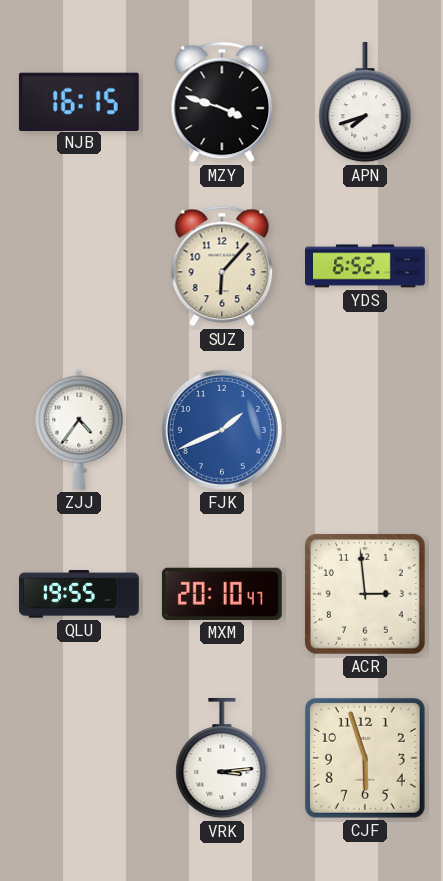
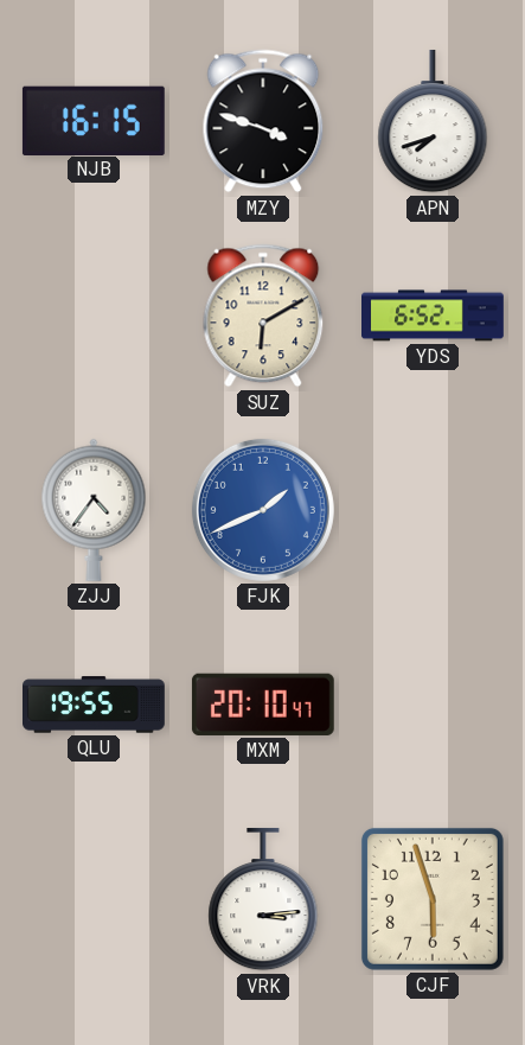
SUZ: 6:07 -> 6:10
ACR: 2:59 -> none
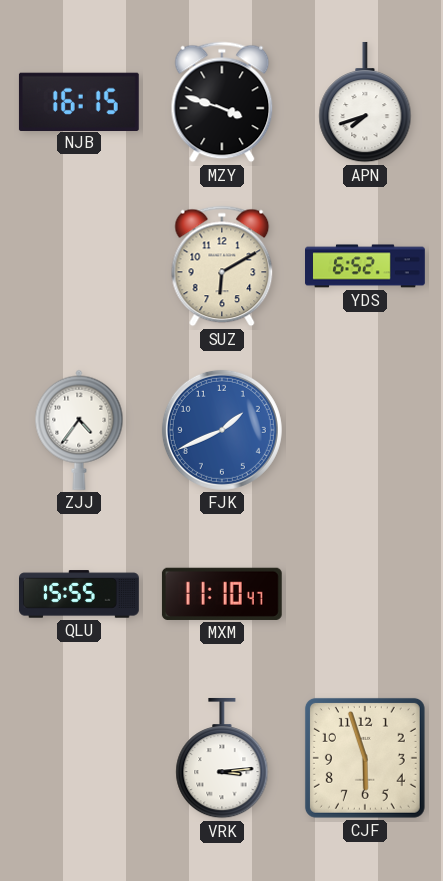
QLU: 19:55 -> 15:55
MXM: 20:10 -> 11:10
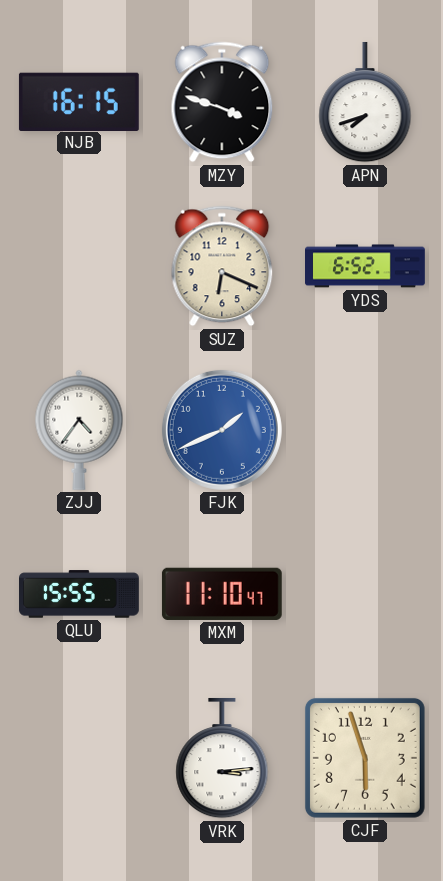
SUZ: 6:10 -> 6:19
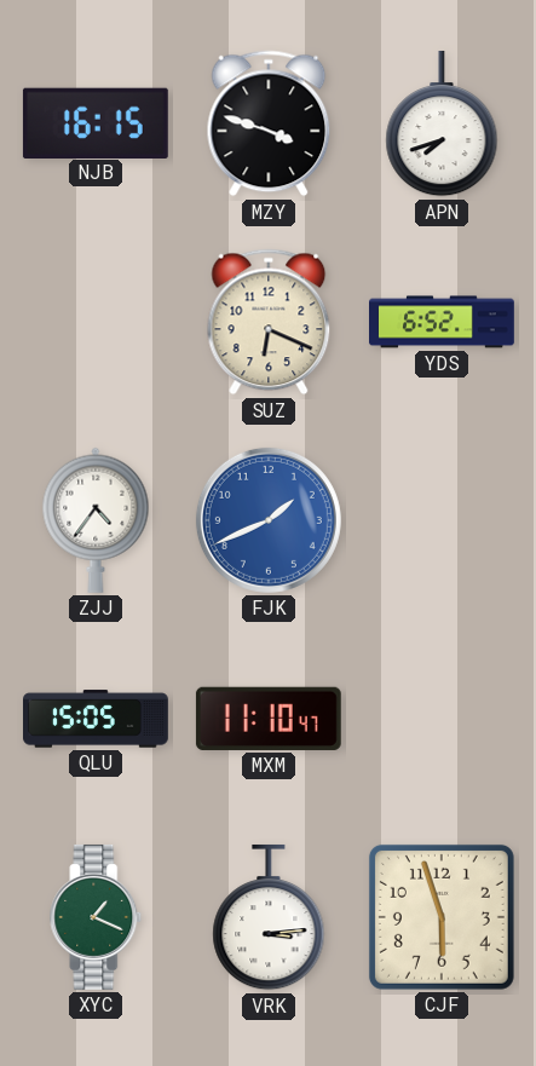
QLU: 15:55 -> 15:05
XYC: none -> 1:19
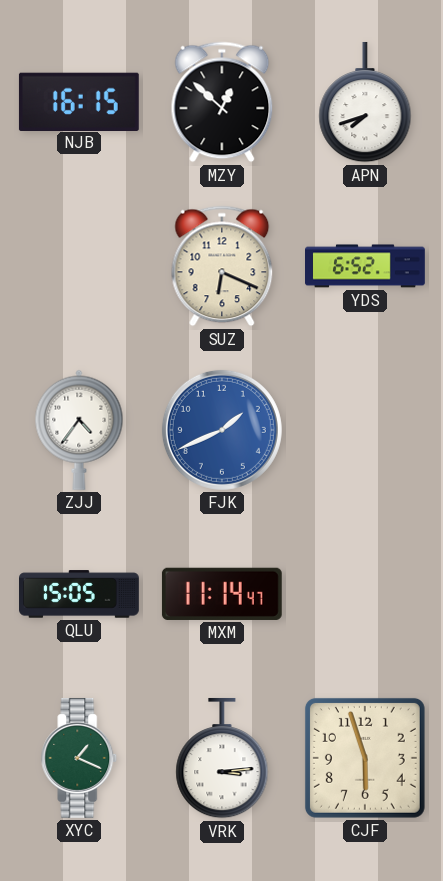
MZY: 3:48 -> 12:52
MXM: 11:10 -> 11:14
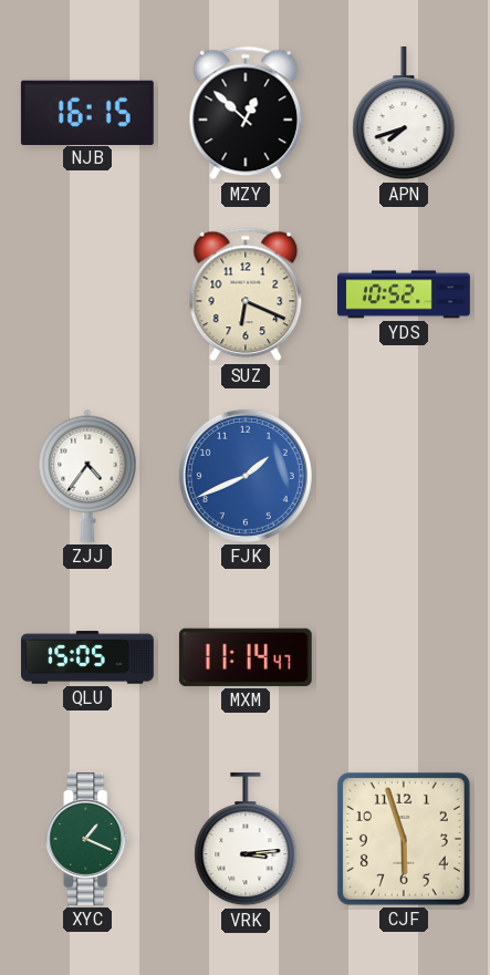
YDS: 6:52 -> 10:52
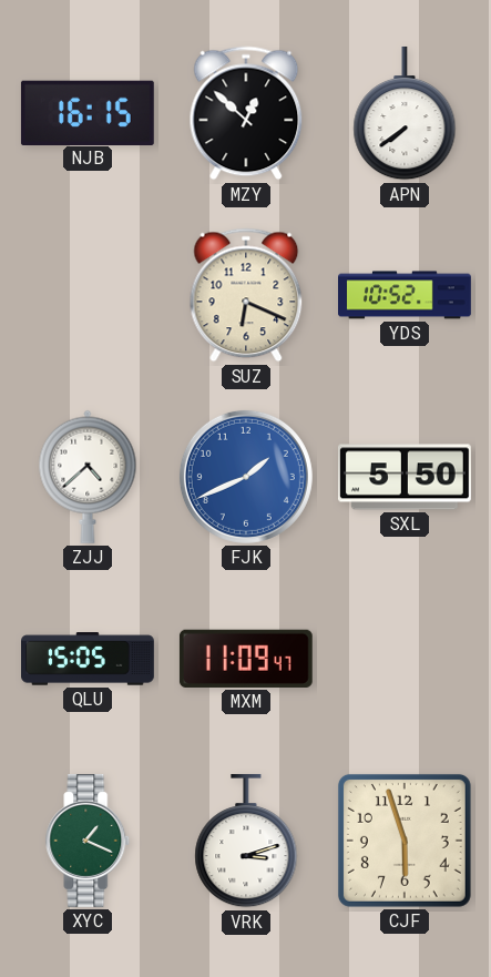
APN: 7:42 -> 7:39
ZJJ: 4:36 -> 4:38
SXL: none -> 5:50
MXM: 11:14 -> 11:09
VRK: 3:14 -> 3:12
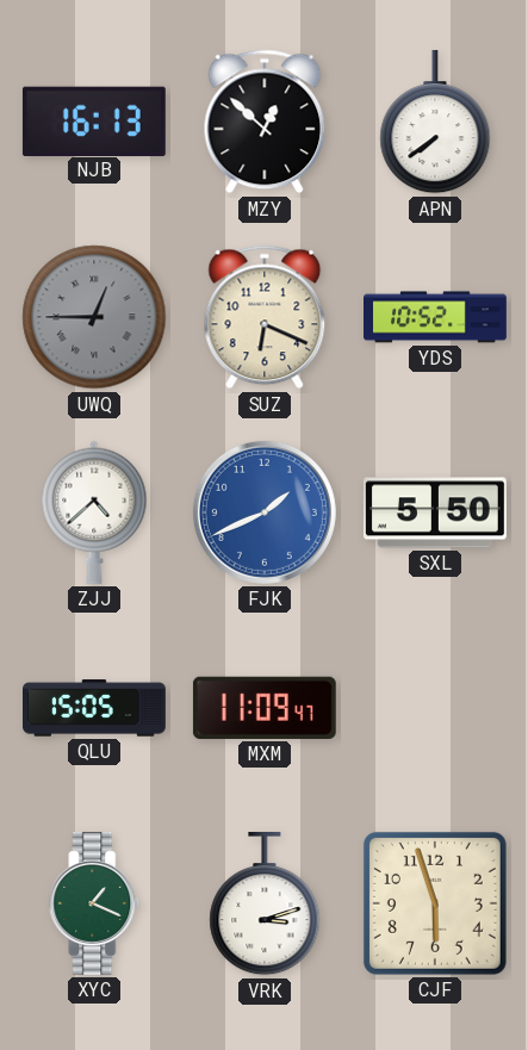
NJB: 16:15 -> 16:13
UWQ: none -> 12:45
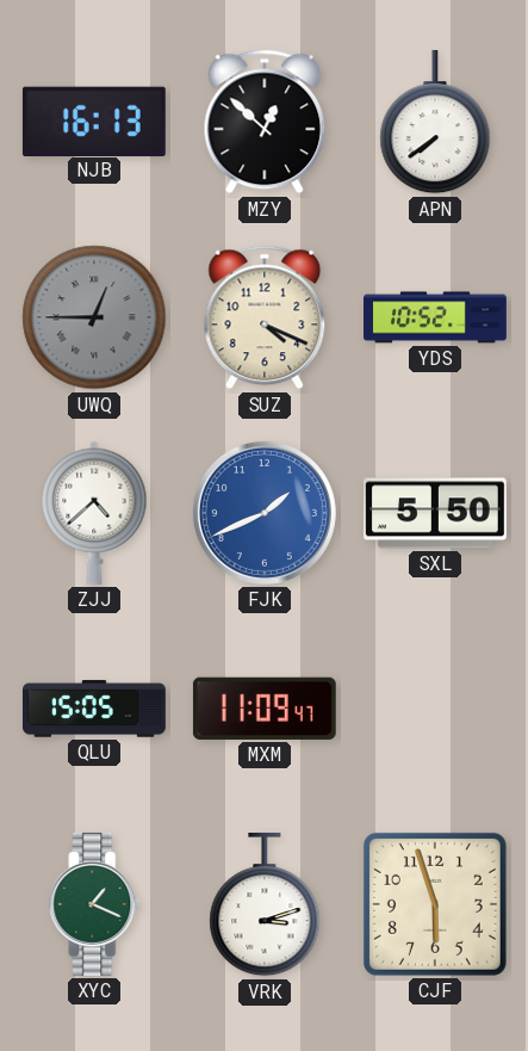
SUZ: 6:19 -> 4:19
